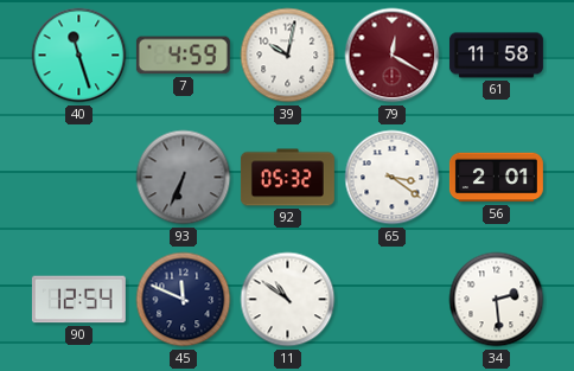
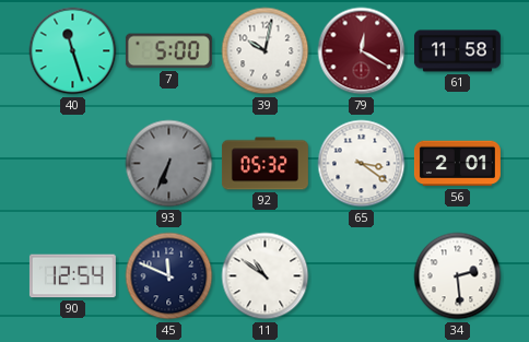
7: 4:59 -> 5:00
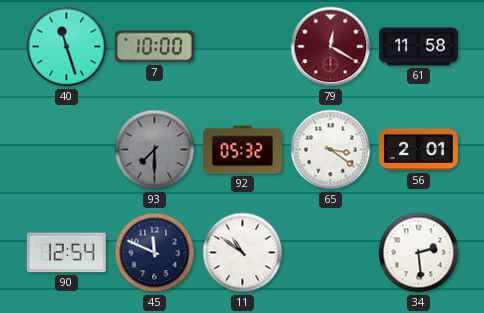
7: 5:00 -> 10:00
39: 10:02 -> none
93: 6:34 -> 7:30
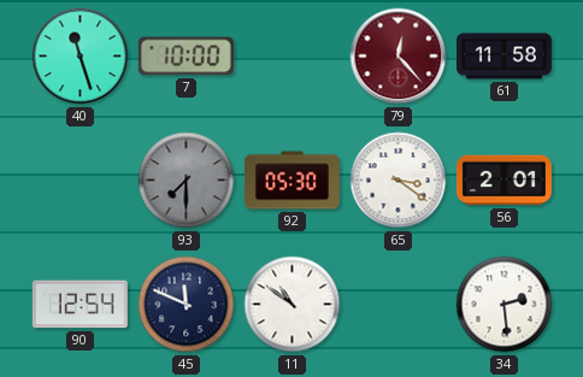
79: 12:20 -> 12:23
92: 05:32 -> 05:30
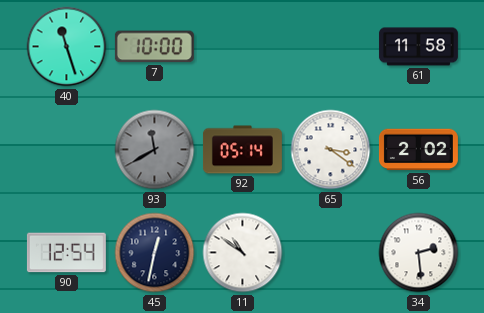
79: 12:23 -> none
93: 7:30 -> 11:40
92: 05:30 -> 05:14
56: 2:01 -> 2:02
45: 11:49 -> 12:32
